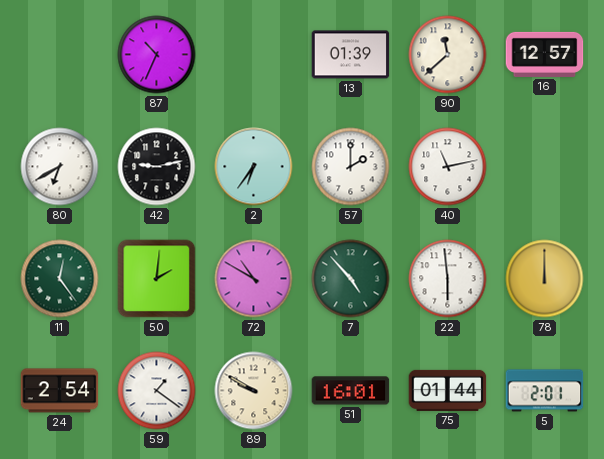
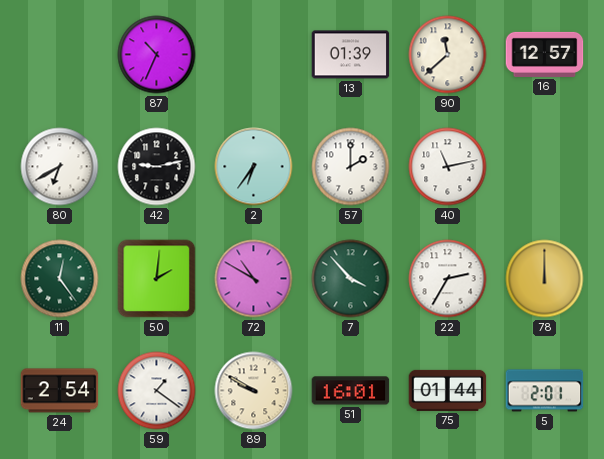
7: 4:53 -> 3:53
22: 5:59 -> 2:35
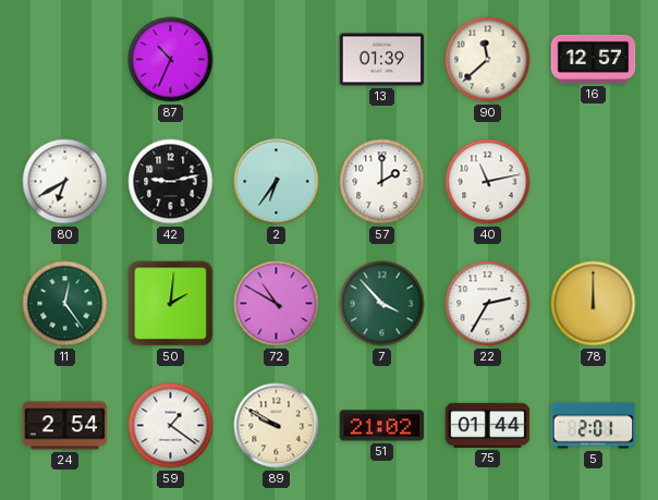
51: 16:01 -> 21:02
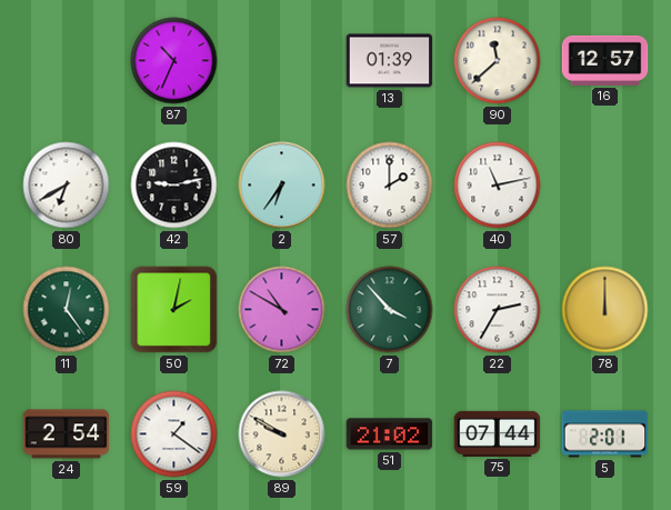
50: 2:01 -> 2:02
75: 01:44 -> 07:44
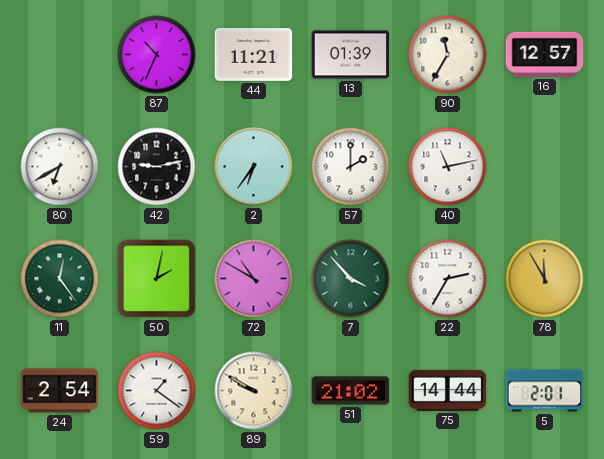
44: none -> 11:21
90: 11:38 -> 11:35
78: 12:00 -> 11:55
75: 07:44 -> 14:44
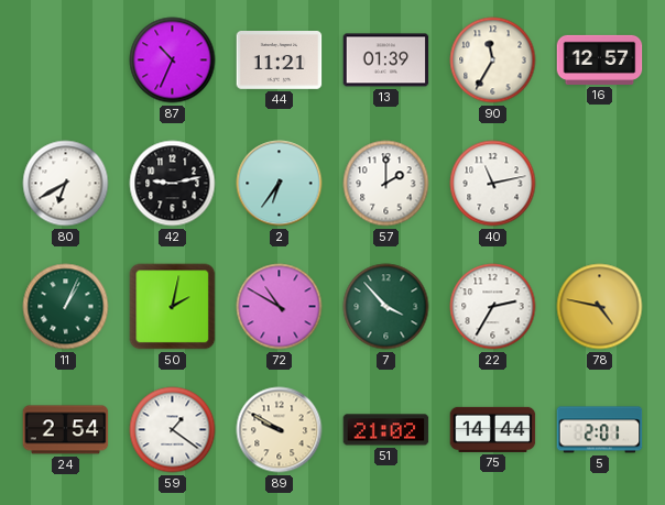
11: 12:24 -> 1:04
78: 11:55 -> 4:47
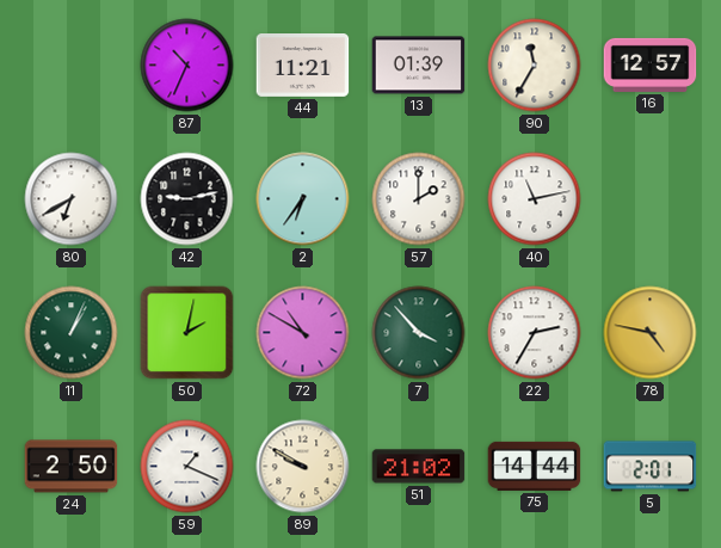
24: 2:54 -> 2:50
59: 1:21 -> 1:19
